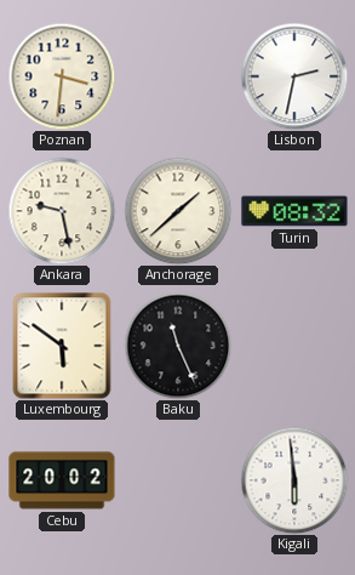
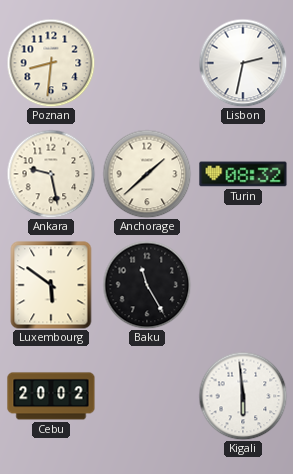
Poznan: 3:31 -> 8:31
Baku: 11:26 -> 11:25
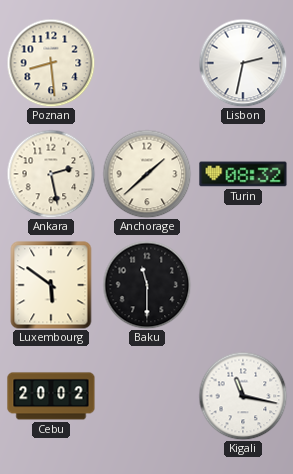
Poznan: 8:31 -> 8:29
Ankara: 9:28 -> 2:28
Baku: 11:25 -> 11:30
Kigali: 5:59 -> 11:17
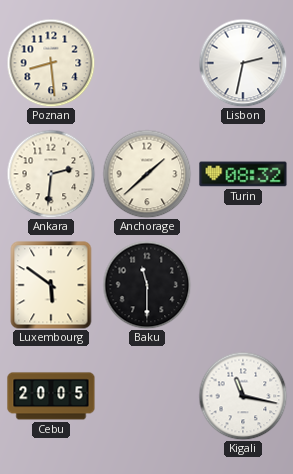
Ankara: 2:28 -> 2:31
Cebu: 20:02 -> 20:05
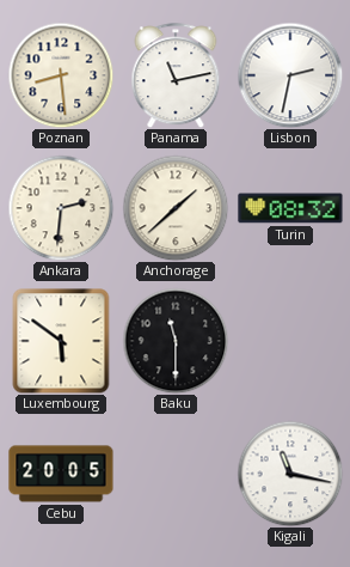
Panama: none -> 11:13
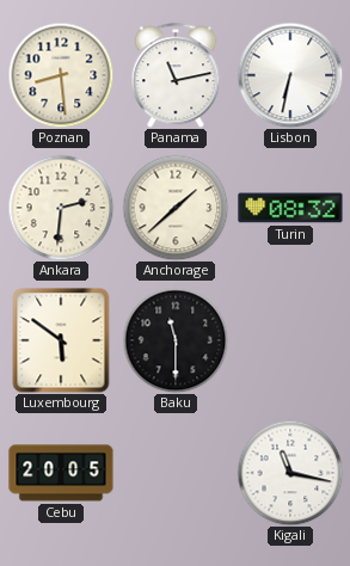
Lisbon: 2:32 -> 6:32
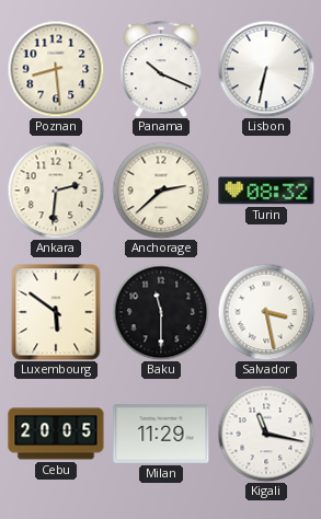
Panama: 11:13 -> 10:19
Anchorage: 1:38 -> 2:38
Salvador: none -> 3:28
Milan: none -> 11:29
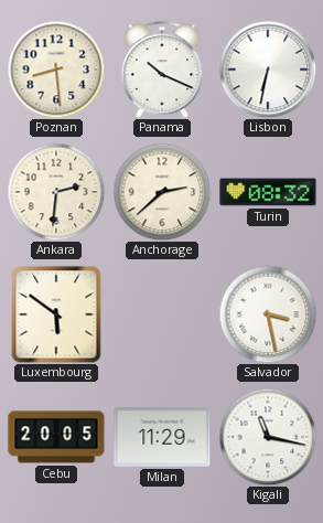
Baku: 11:30 -> none
